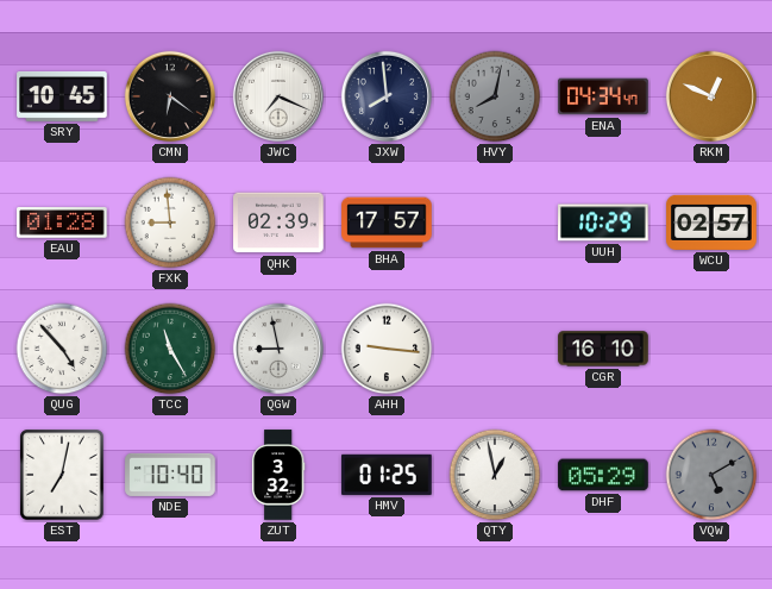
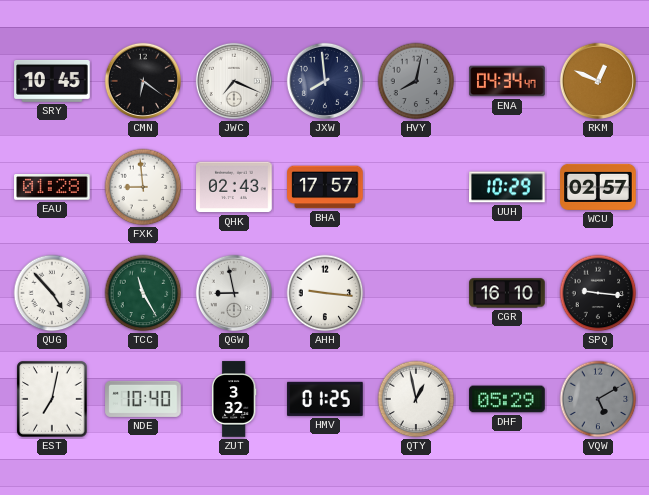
QHK: 02:39 -> 02:43
SPQ: none -> 9:16
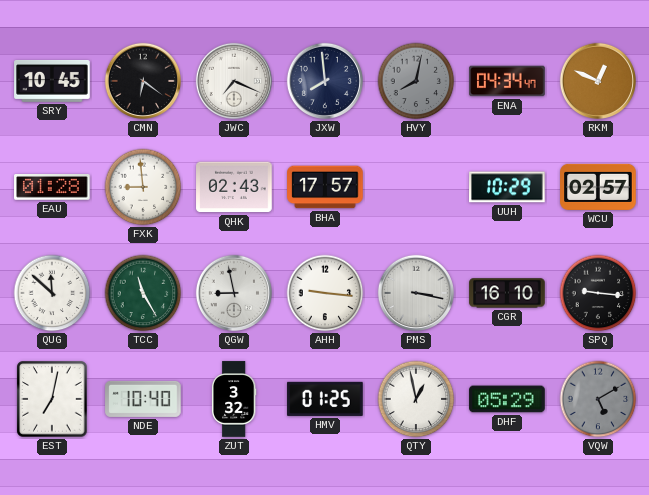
QUG: 4:53 -> 11:52
PMS: none -> 3:17
